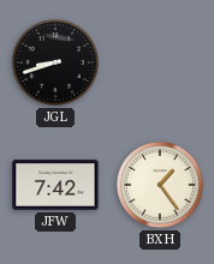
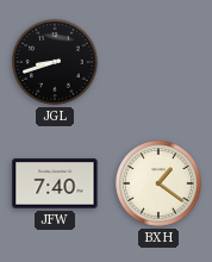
JFW: 7:42 -> 7:40
BXH: 1:24 -> 1:21
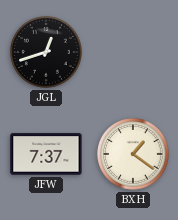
JGL: 8:42 -> 12:42
JFW: 7:40 -> 7:37
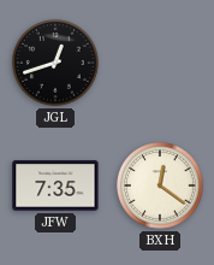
JFW: 7:37 -> 7:35
BXH: 1:21 -> 12:21
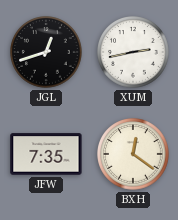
XUM: none -> 2:43
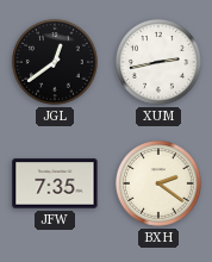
JGL: 12:42 -> 12:39
BXH: 12:21 -> 2:21
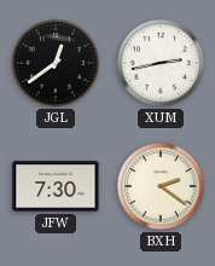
JFW: 7:35 -> 7:30
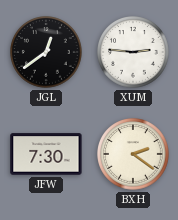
XUM: 2:43 -> 2:46
